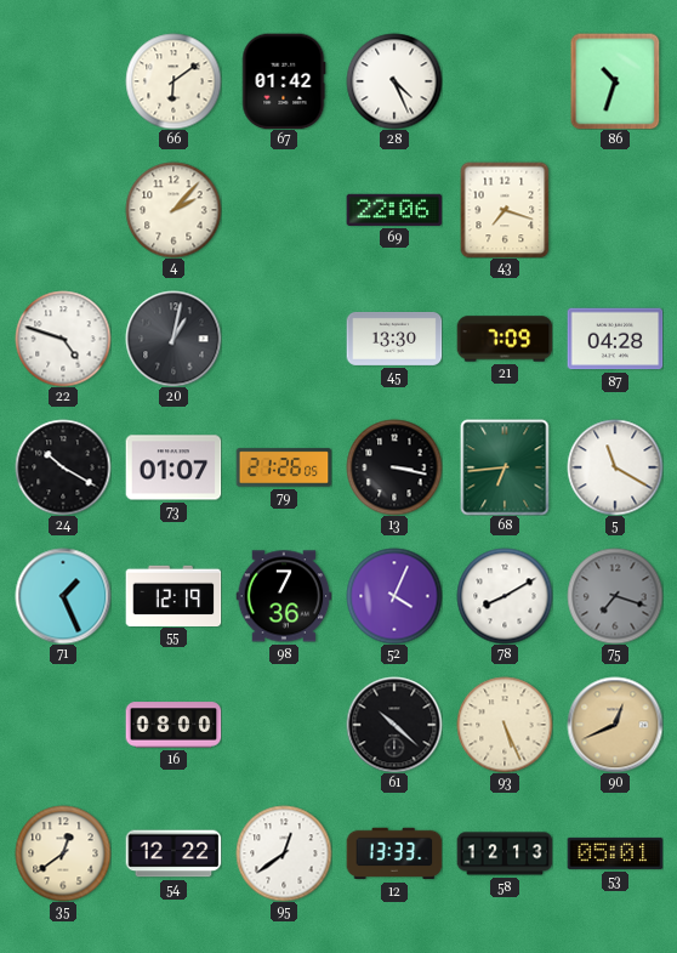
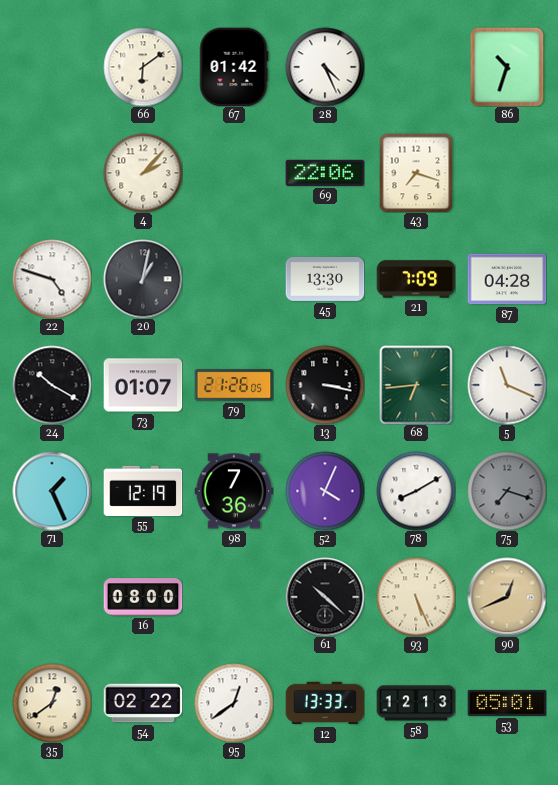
5: 11:20 -> 11:19
54: 12:22 -> 02:22
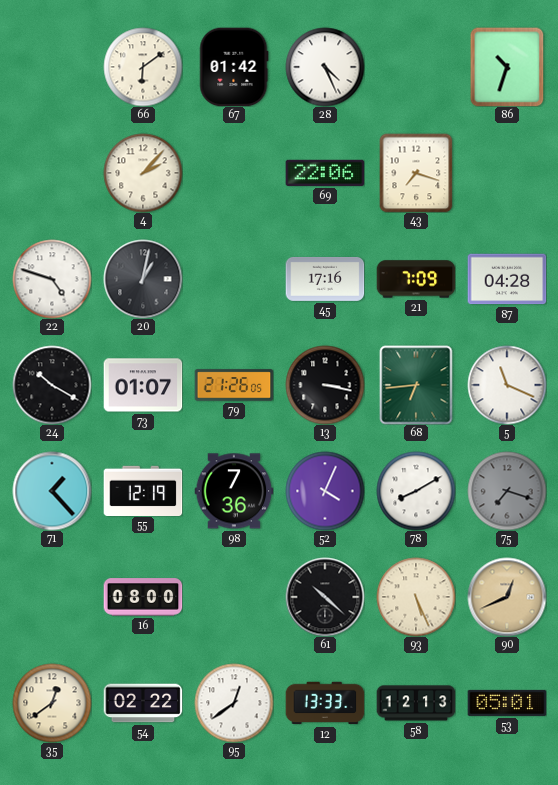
45: 13:30 -> 17:16
71: 1:26 -> 1:23
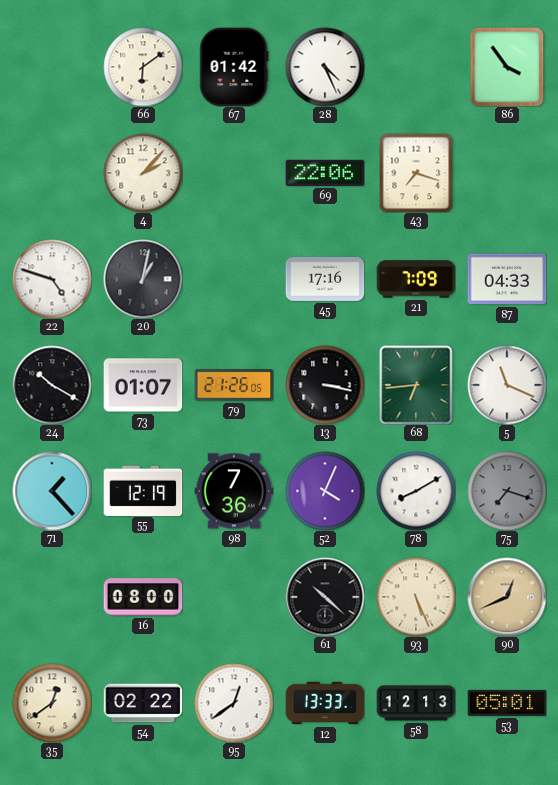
86: 10:33 -> 3:54
87: 04:28 -> 04:33
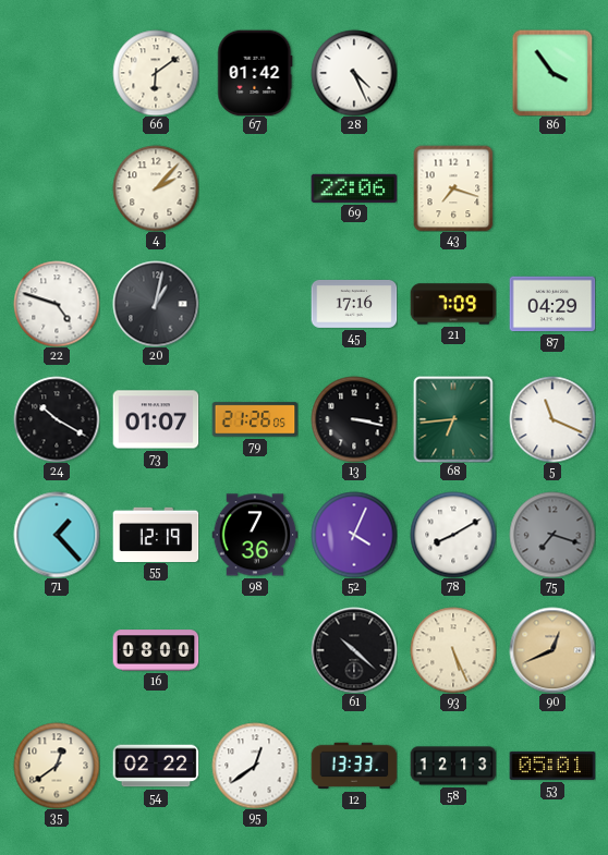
87: 04:33 -> 04:29
